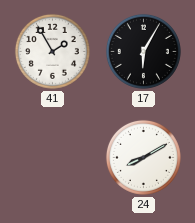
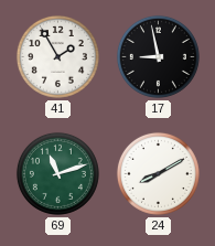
17: 6:05 -> 8:58
69: none -> 11:12
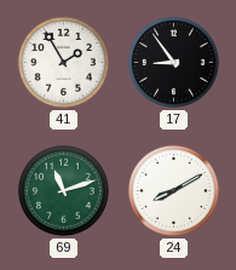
17: 8:58 -> 8:54
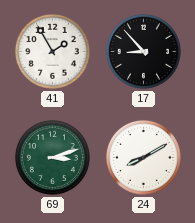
17: 8:54 -> 8:53
69: 11:12 -> 3:12
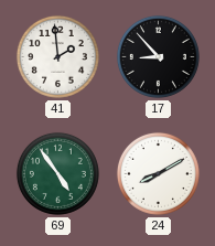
41: 1:55 -> 1:59
69: 3:12 -> 4:54
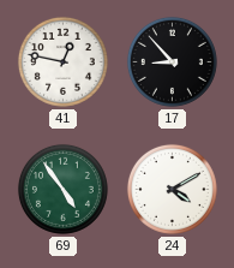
41: 1:59 -> 12:47
24: 8:10 -> 4:10
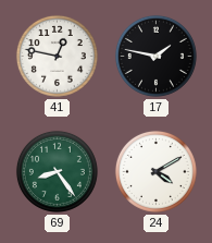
17: 8:53 -> 1:47
69: 4:54 -> 8:24
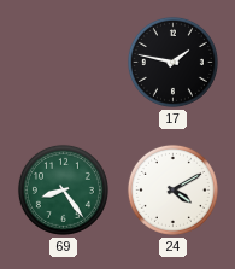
41: 12:47 -> none
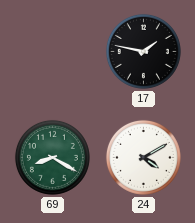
69: 8:24 -> 8:20
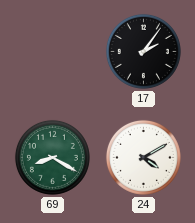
17: 1:47 -> 2:06
